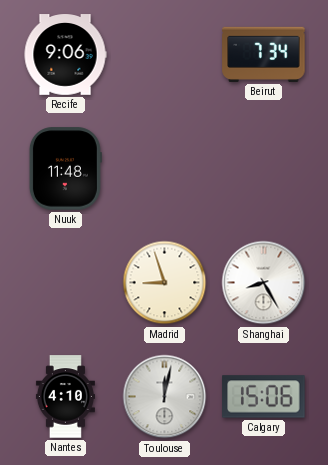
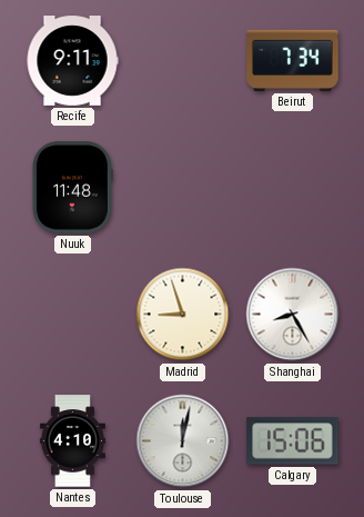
Recife: 9:06 -> 9:11
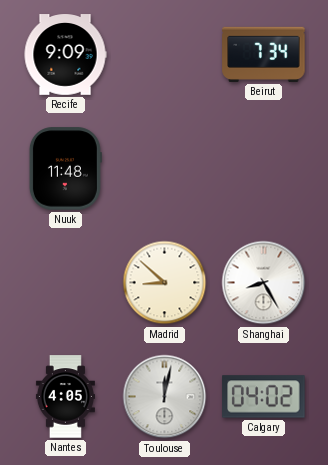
Recife: 9:11 -> 9:09
Madrid: 8:57 -> 8:52
Nantes: 4:10 -> 4:05
Calgary: 15:06 -> 04:02
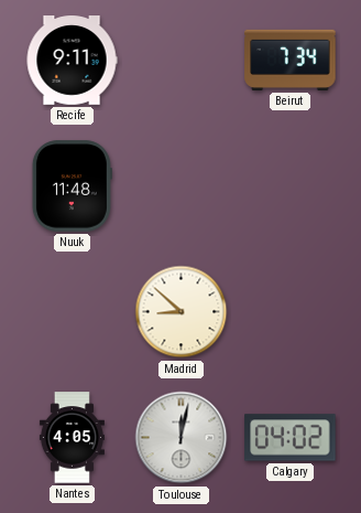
Recife: 9:09 -> 9:11
Shanghai: 8:25 -> none
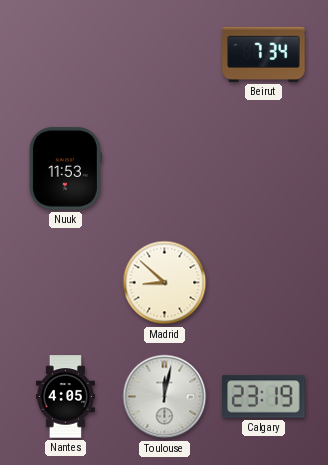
Recife: 9:11 -> none
Nuuk: 11:48 -> 11:53
Calgary: 04:02 -> 23:19
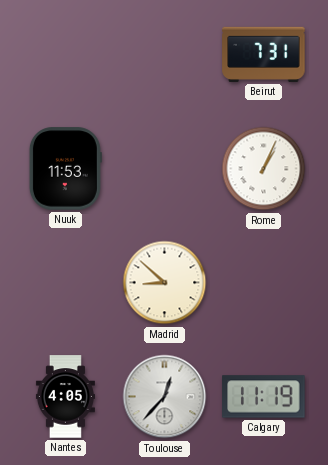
Beirut: 7:34 -> 7:31
Rome: none -> 1:04
Toulouse: 12:02 -> 12:37
Calgary: 23:19 -> 11:19
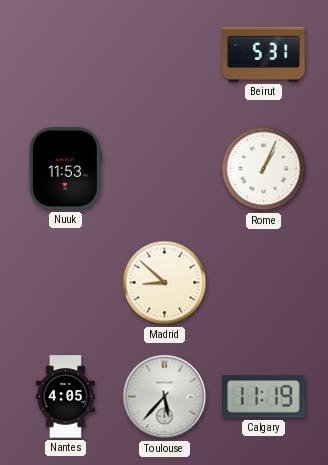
Beirut: 7:31 -> 5:31
Toulouse: 12:37 -> 5:37
